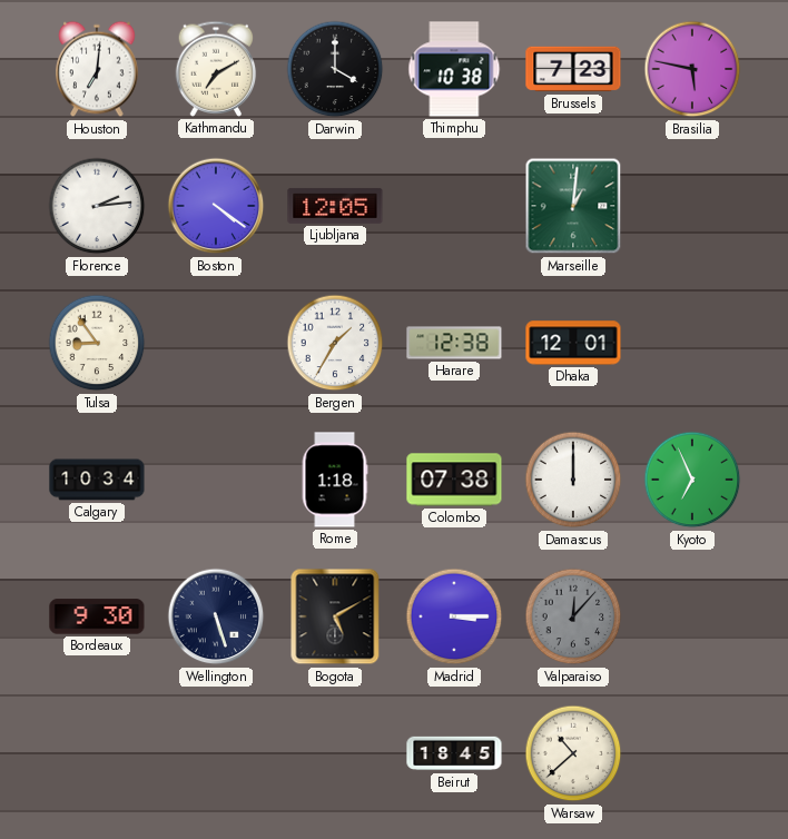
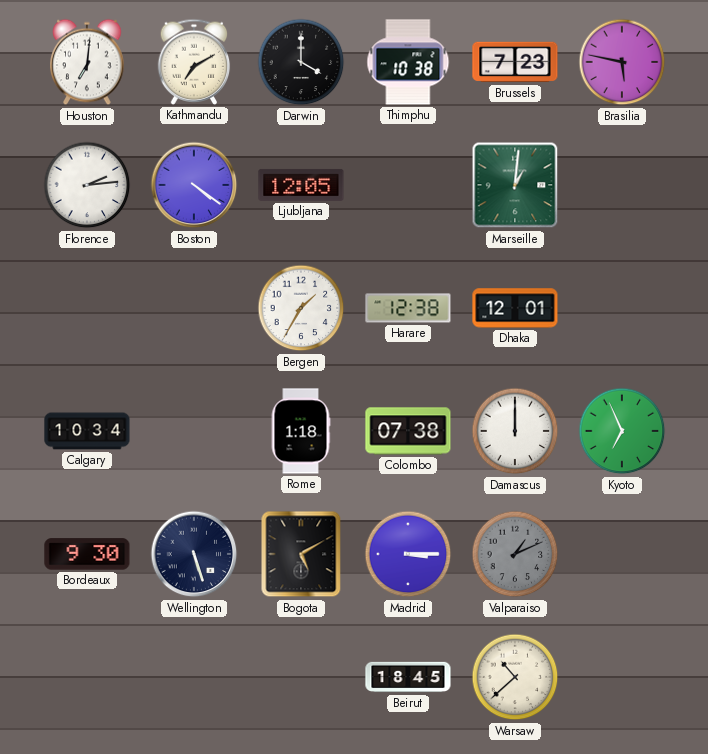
Tulsa: 8:54 -> none
Valparaiso: 12:07 -> 1:11
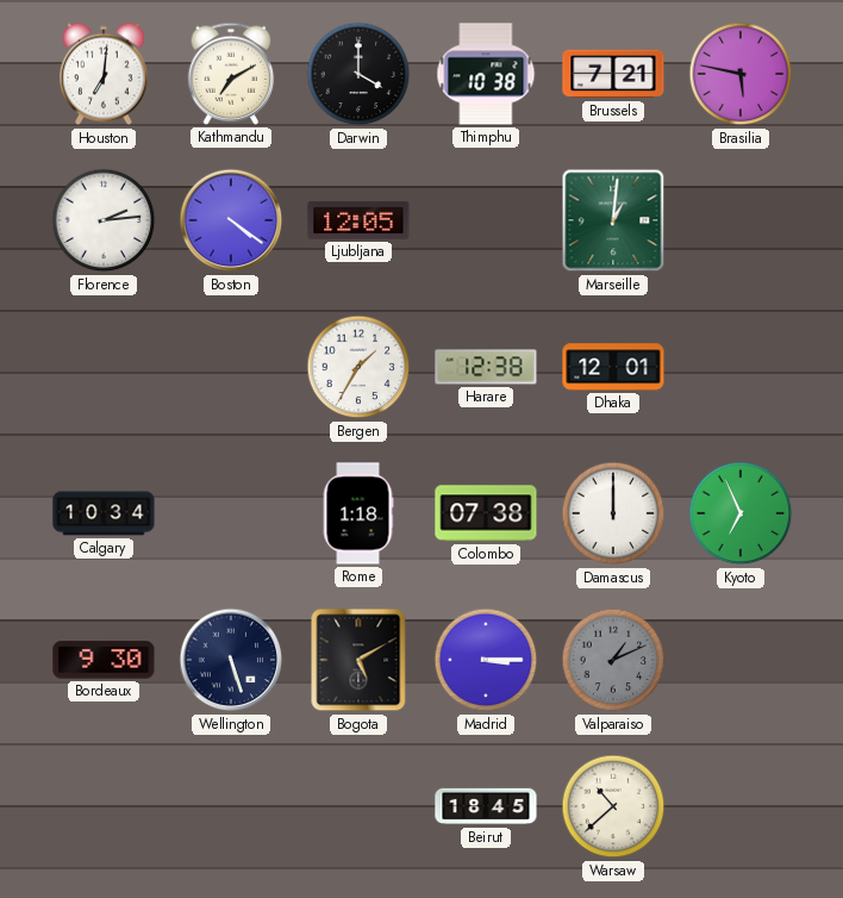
Brussels: 7:23 -> 7:21
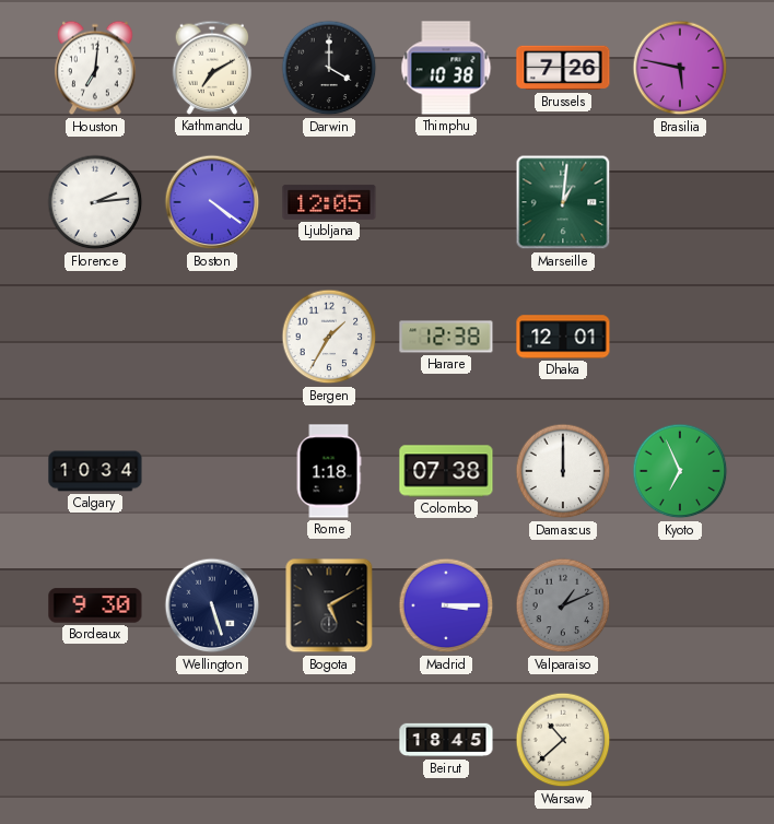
Brussels: 7:21 -> 7:26
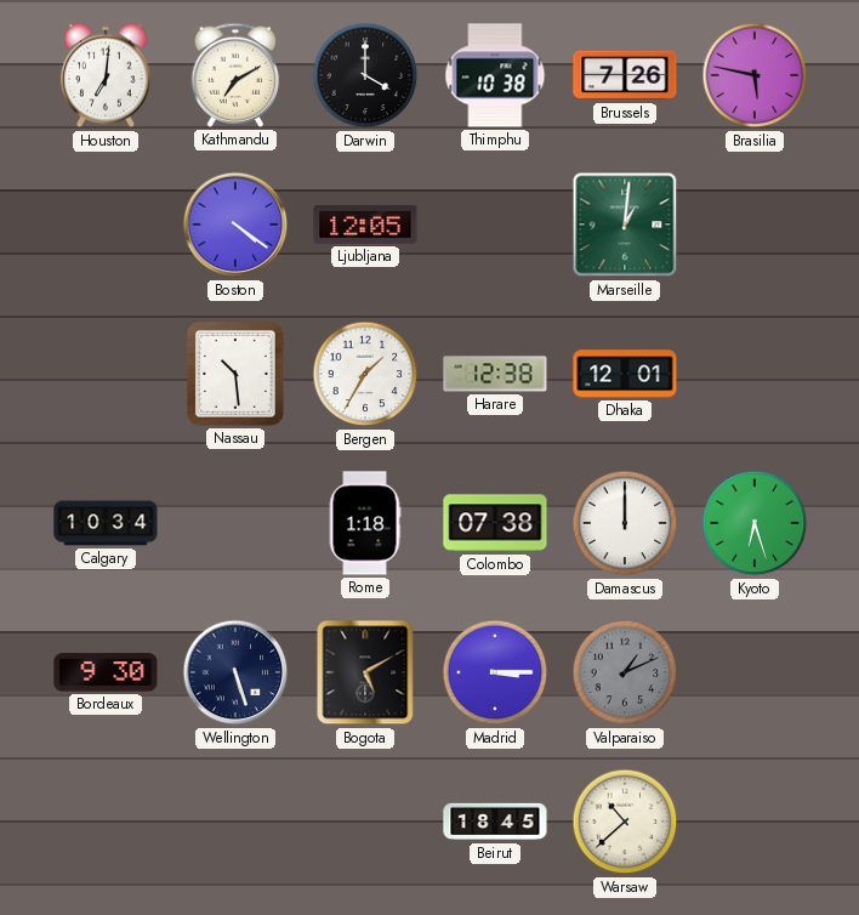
Florence: 2:14 -> none
Nassau: none -> 10:29
Kyoto: 6:56 -> 6:27
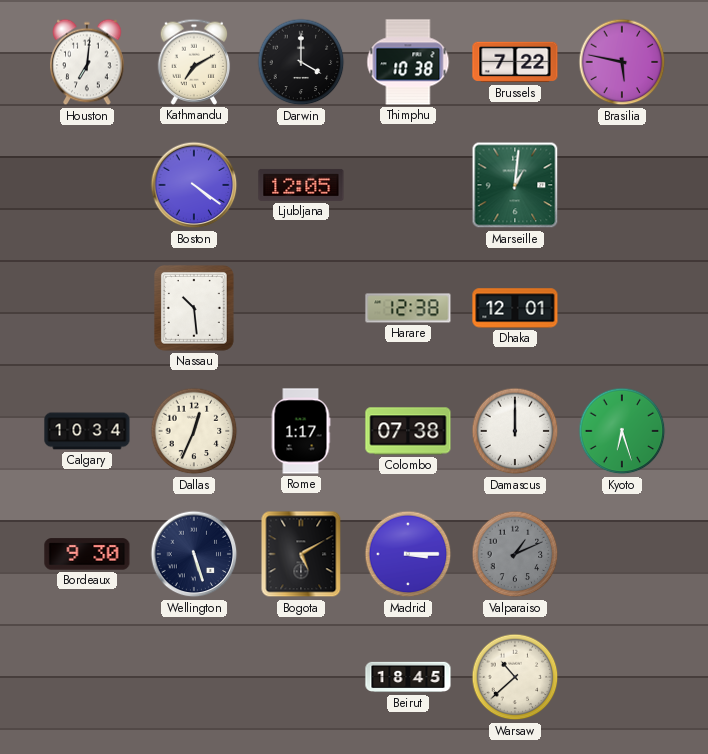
Brussels: 7:26 -> 7:22
Bergen: 1:35 -> none
Dallas: none -> 12:34
Rome: 1:18 -> 1:17
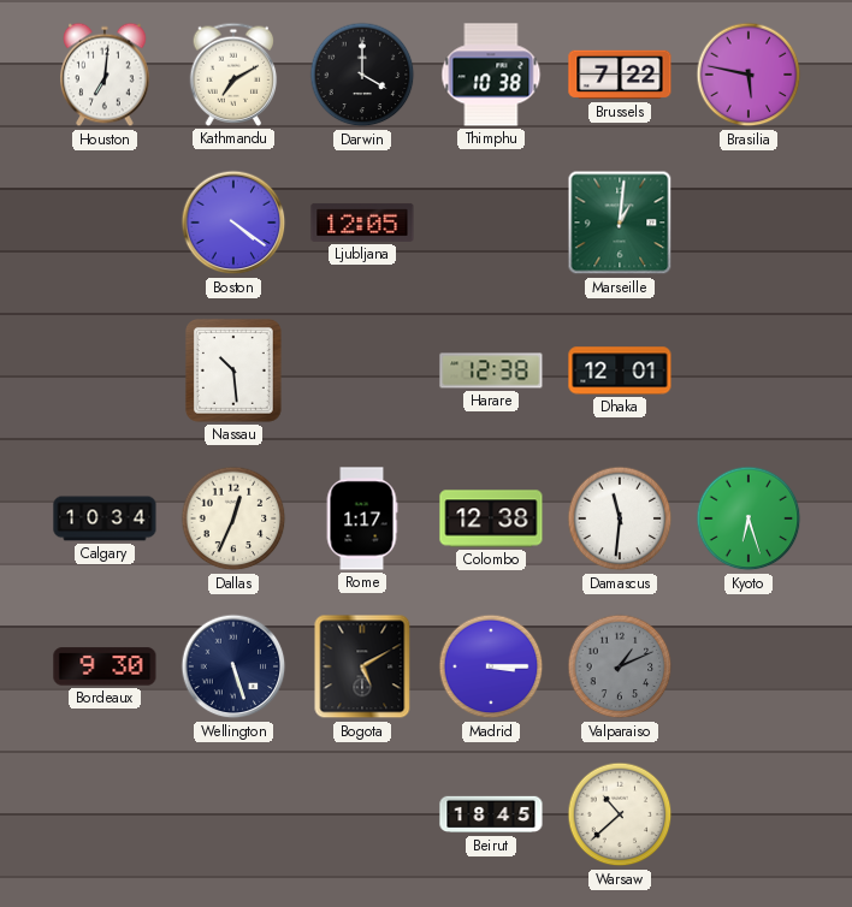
Colombo: 07:38 -> 12:38
Damascus: 12:00 -> 11:31
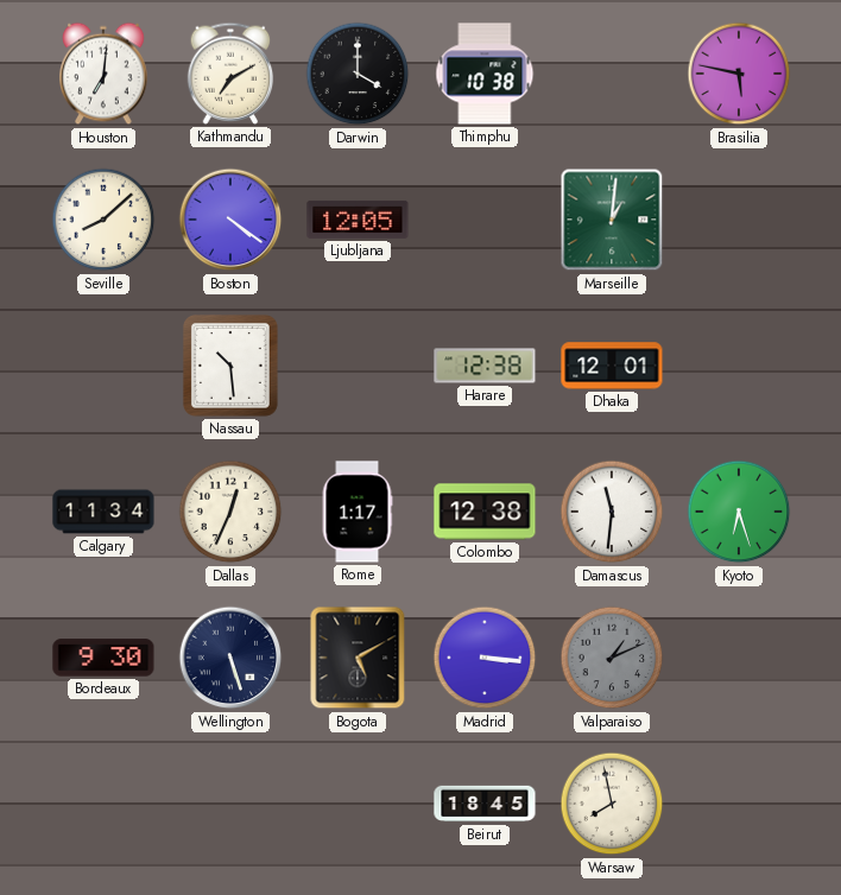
Brussels: 7:22 -> none
Seville: none -> 8:08
Calgary: 10:34 -> 11:34
Madrid: 3:15 -> 3:16
Warsaw: 10:38 -> 7:58
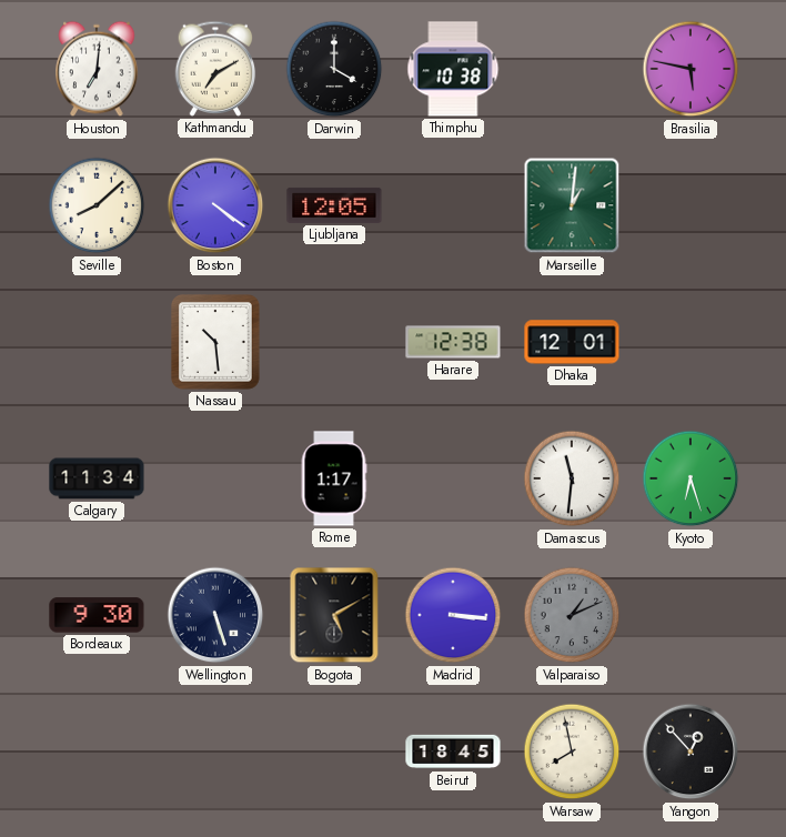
Dallas: 12:34 -> none
Colombo: 12:38 -> none
Yangon: none -> 12:53
